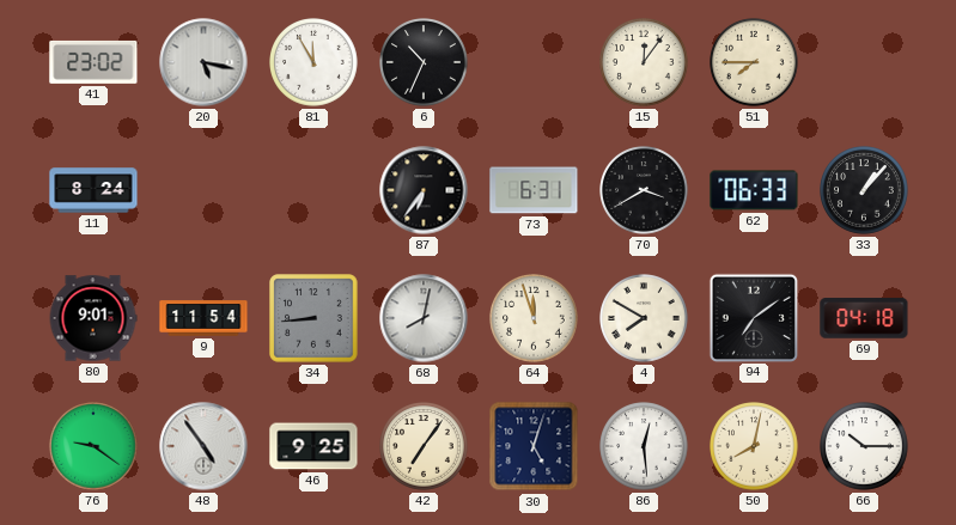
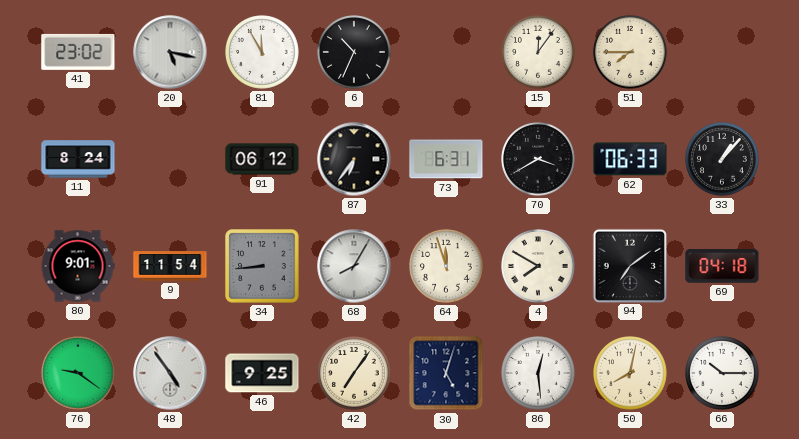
91: none -> 06:12
68: 8:02 -> 8:05
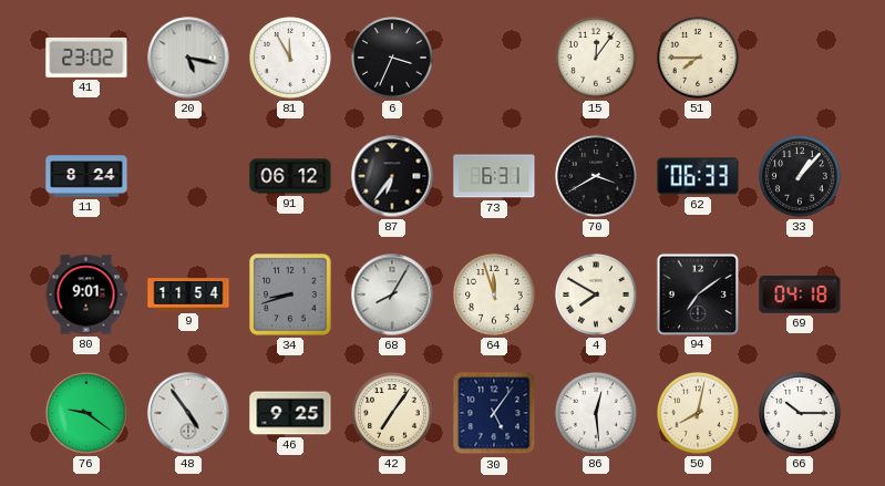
6: 10:34 -> 3:34
34: 8:44 -> 8:42
30: 5:03 -> 5:06
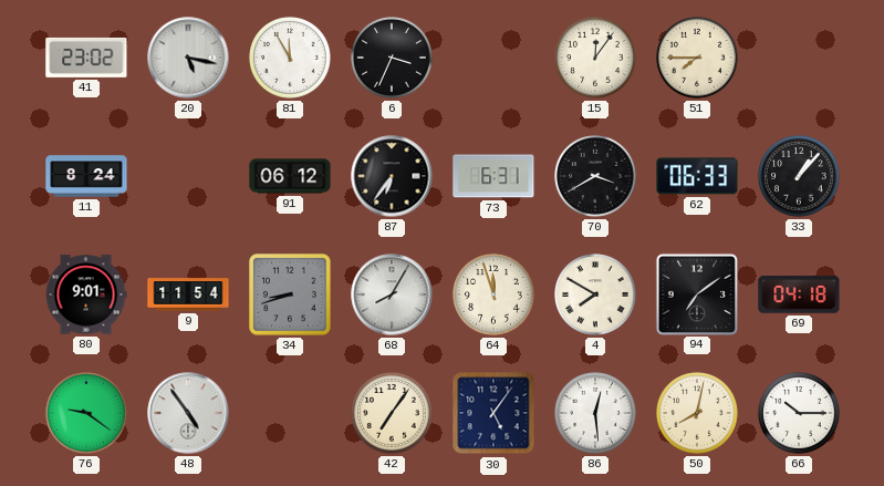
46: 9:25 -> none
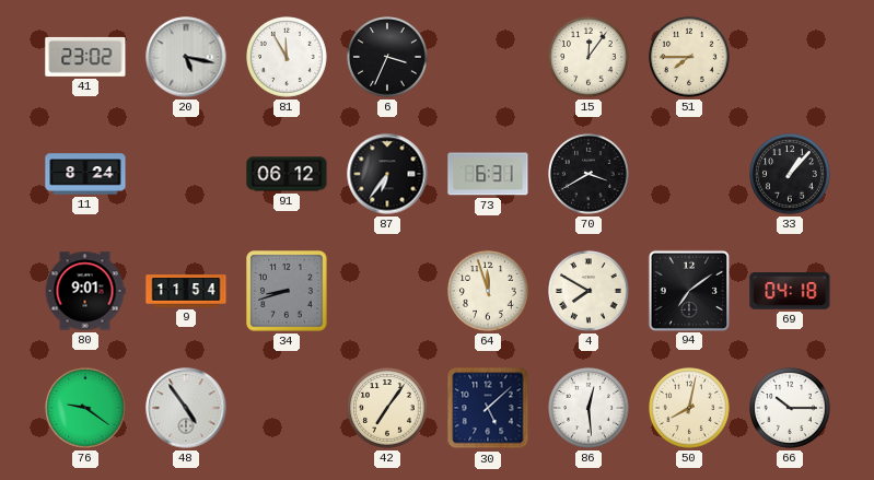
62: 06:33 -> none
68: 8:05 -> none
30: 5:06 -> 5:08
